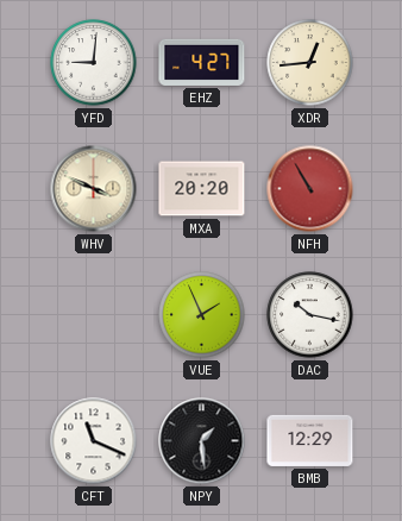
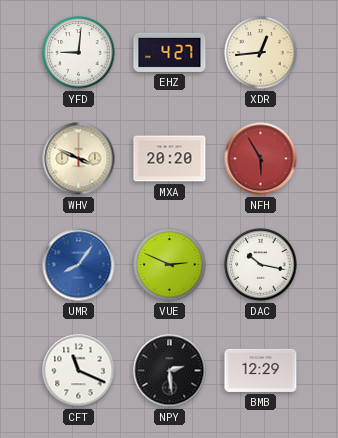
NFH: 10:55 -> 5:55
UMR: none -> 8:06
VUE: 1:56 -> 2:49
NPY: 1:29 -> 2:29
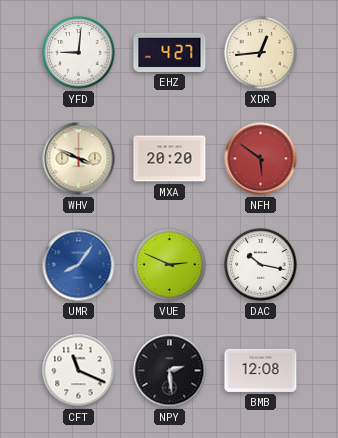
NFH: 5:55 -> 5:51
BMB: 12:29 -> 12:08
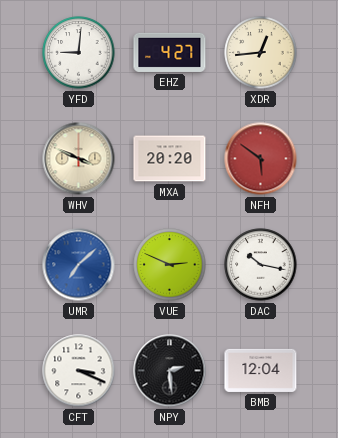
UMR: 8:06 -> 7:08
CFT: 11:19 -> 3:19
BMB: 12:08 -> 12:04
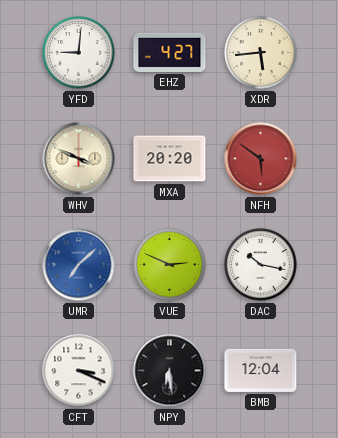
XDR: 12:44 -> 5:44
NPY: 2:29 -> 6:29
